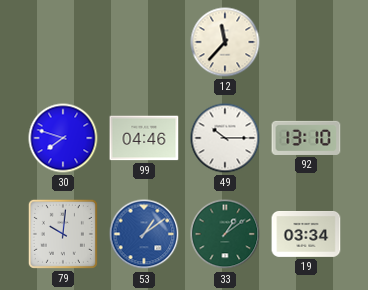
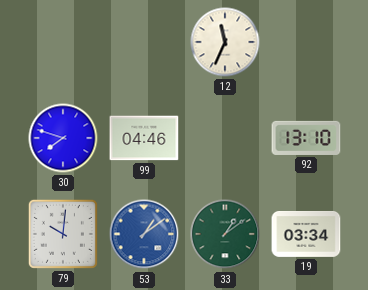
12: 11:37 -> 11:34
49: 10:15 -> none
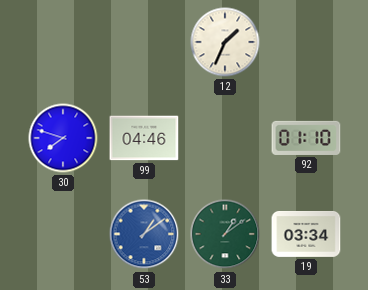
12: 11:34 -> 1:34
92: 13:10 -> 01:10
79: 10:01 -> none
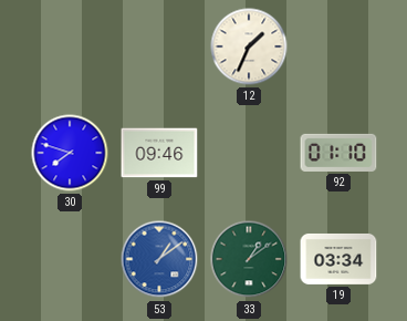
99: 04:46 -> 09:46
